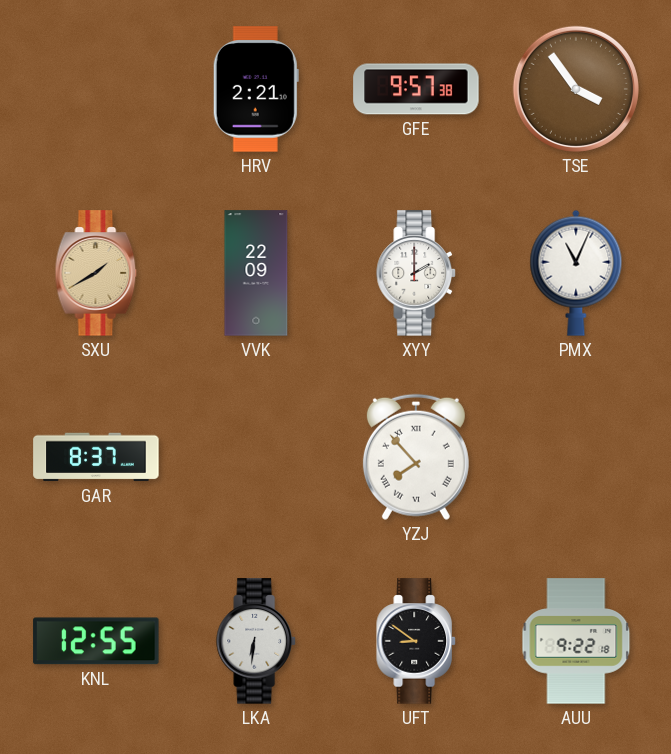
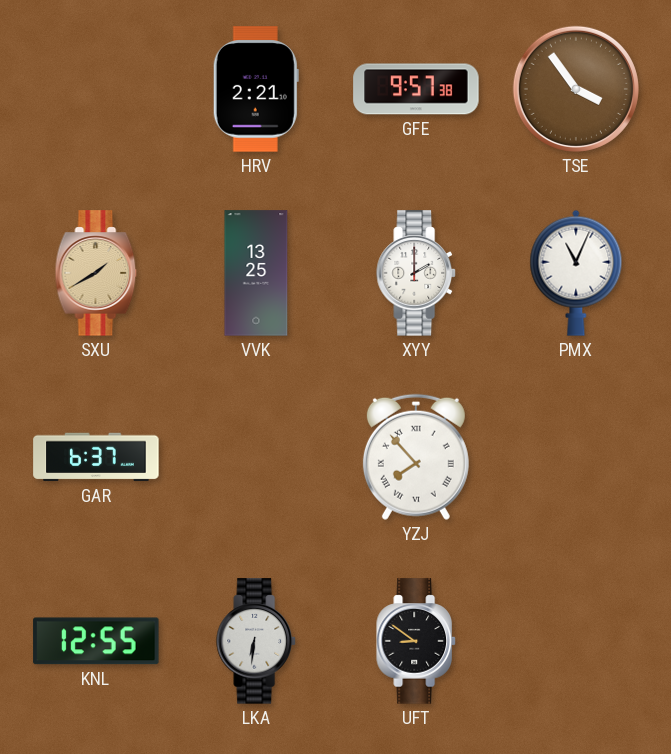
VVK: 22:09 -> 13:25
GAR: 8:37 -> 6:37
AUU: 9:22 -> none
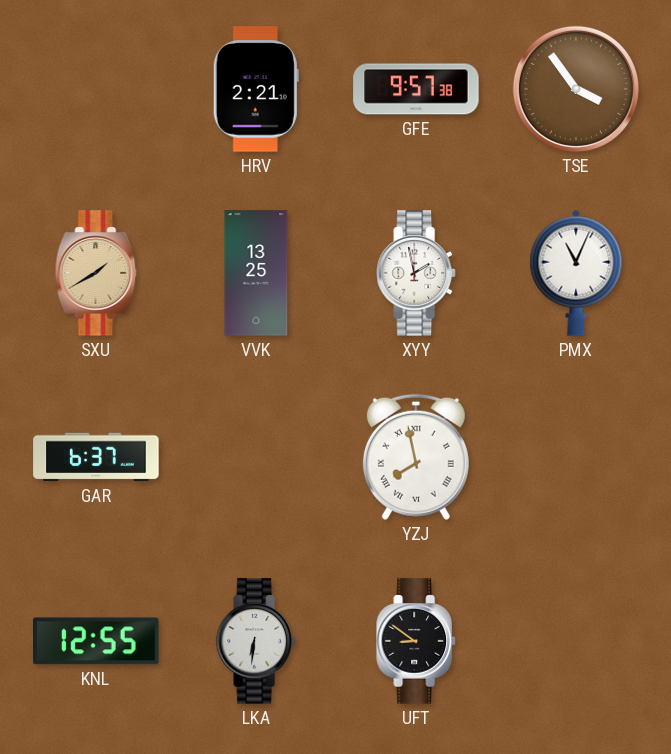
XYY: 2:00 -> 1:58
YZJ: 7:53 -> 7:58
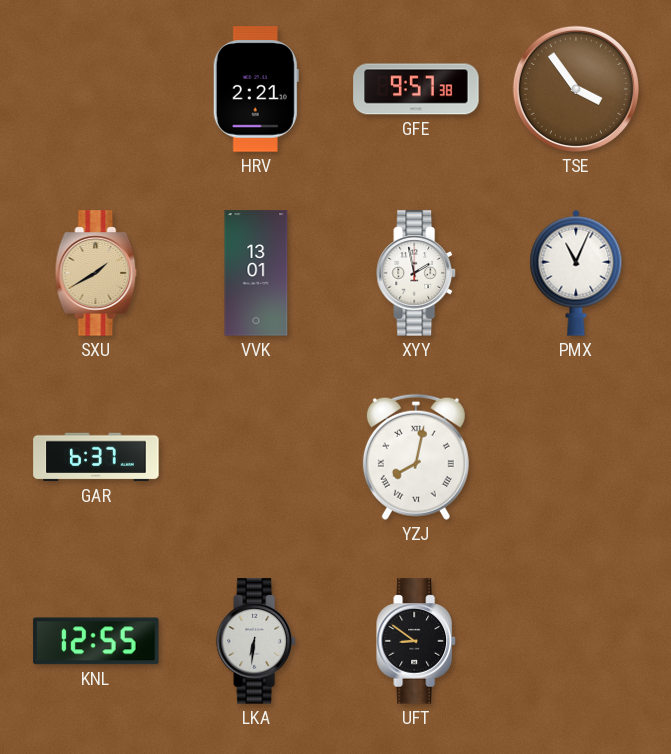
VVK: 13:25 -> 13:01
YZJ: 7:58 -> 8:02
